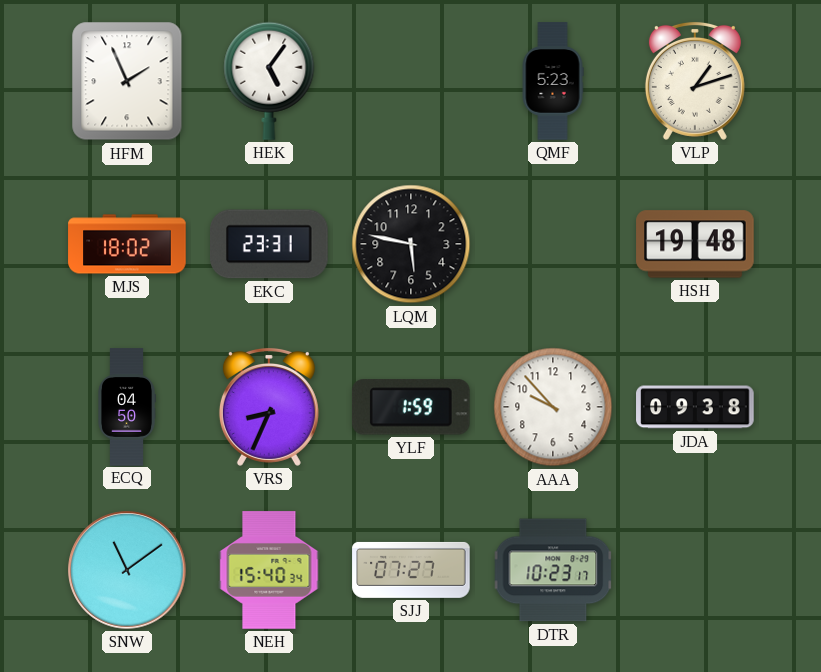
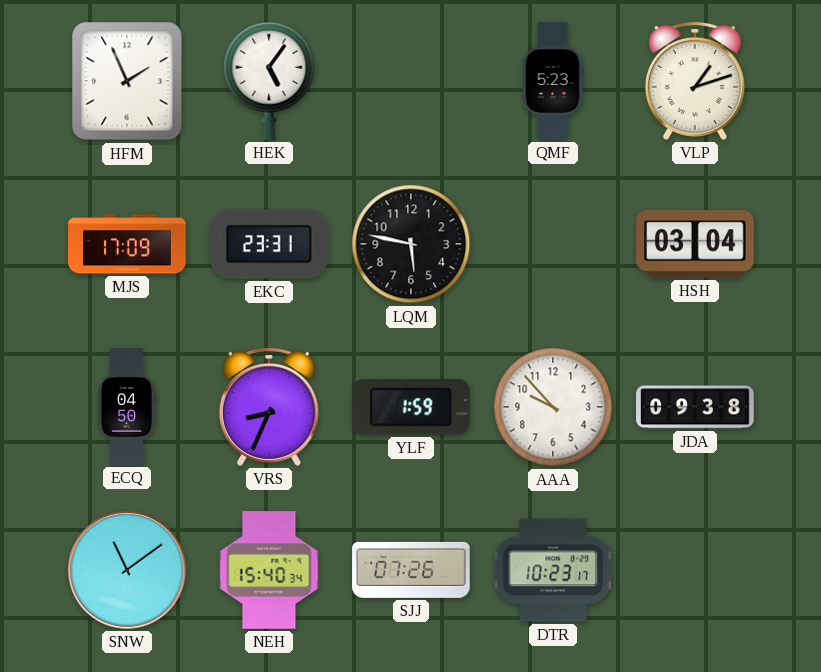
MJS: 18:02 -> 17:09
HSH: 19:48 -> 03:04
SJJ: 07:27 -> 07:26
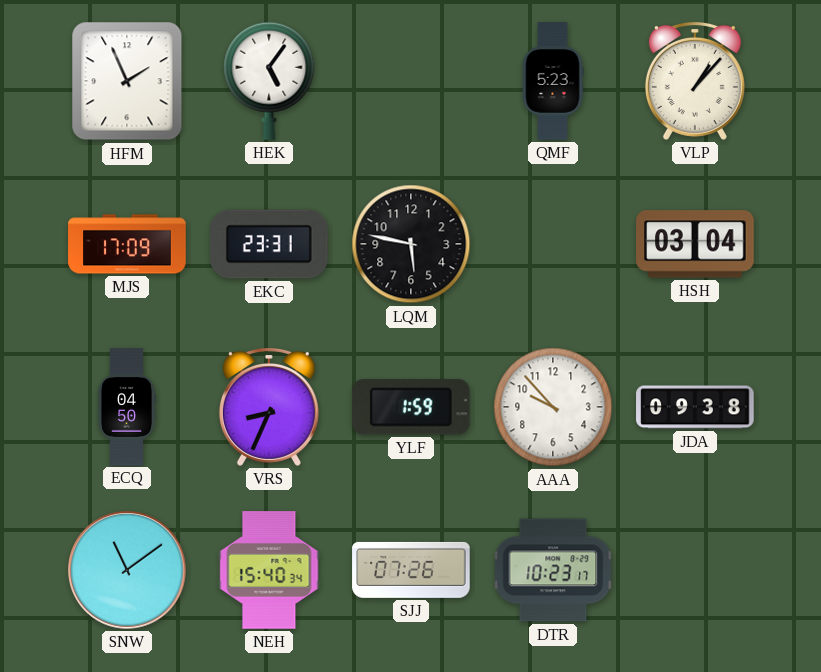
VLP: 1:12 -> 1:07
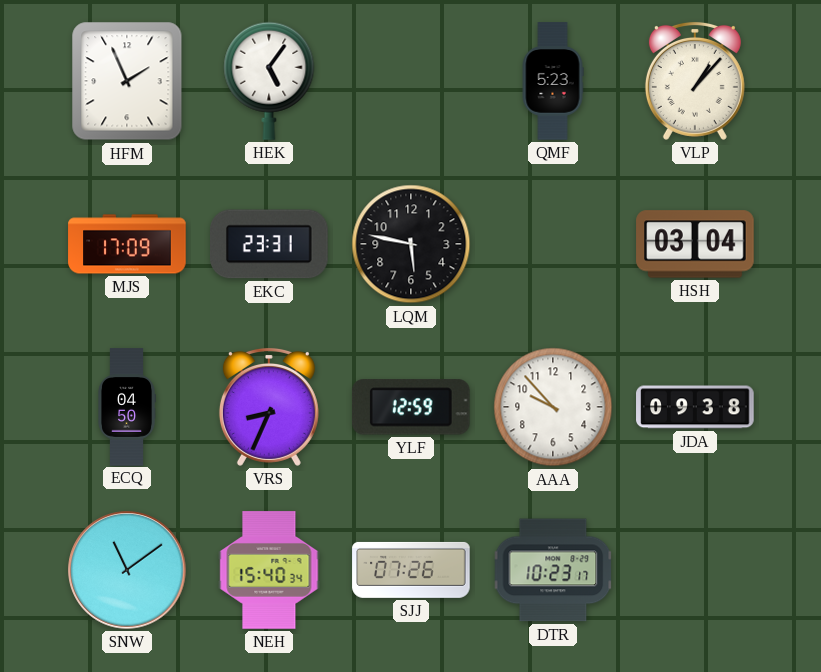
YLF: 1:59 -> 12:59
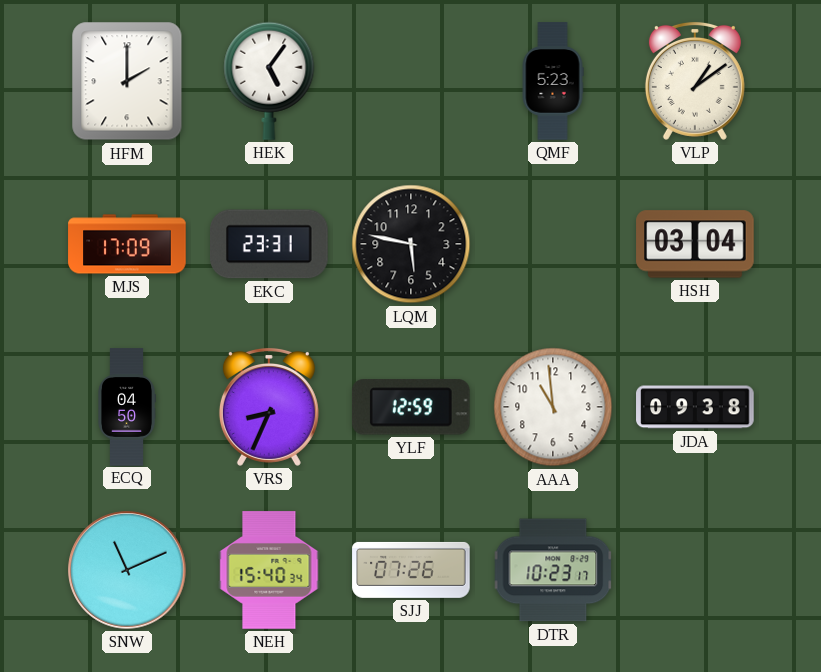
HFM: 1:56 -> 2:00
VLP: 1:07 -> 1:09
AAA: 9:53 -> 10:59
SNW: 11:09 -> 11:11
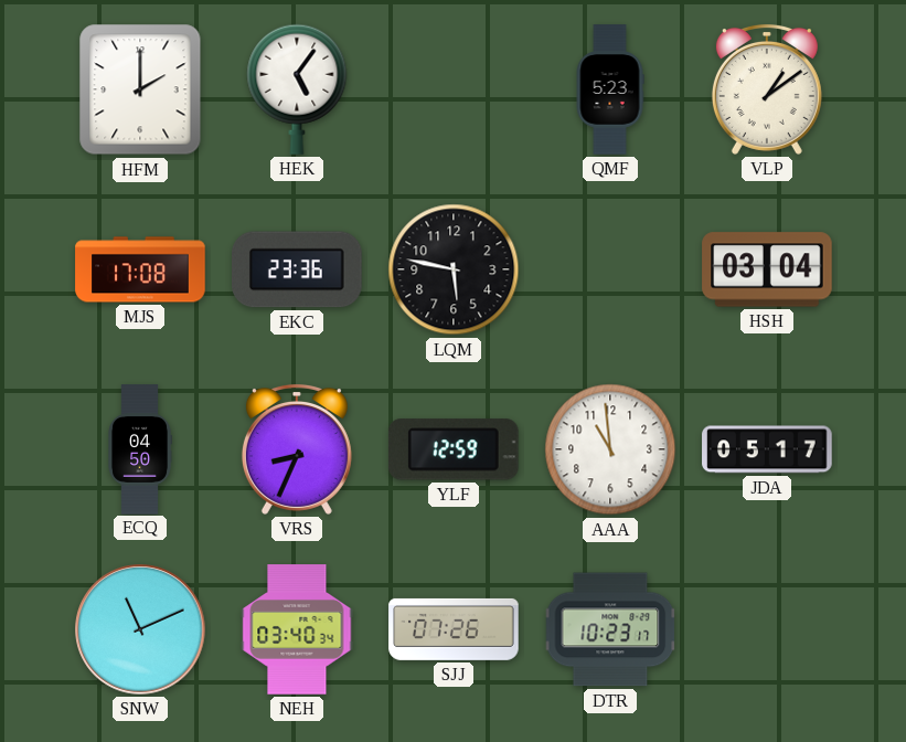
MJS: 17:09 -> 17:08
EKC: 23:31 -> 23:36
JDA: 09:38 -> 05:17
NEH: 15:40 -> 03:40
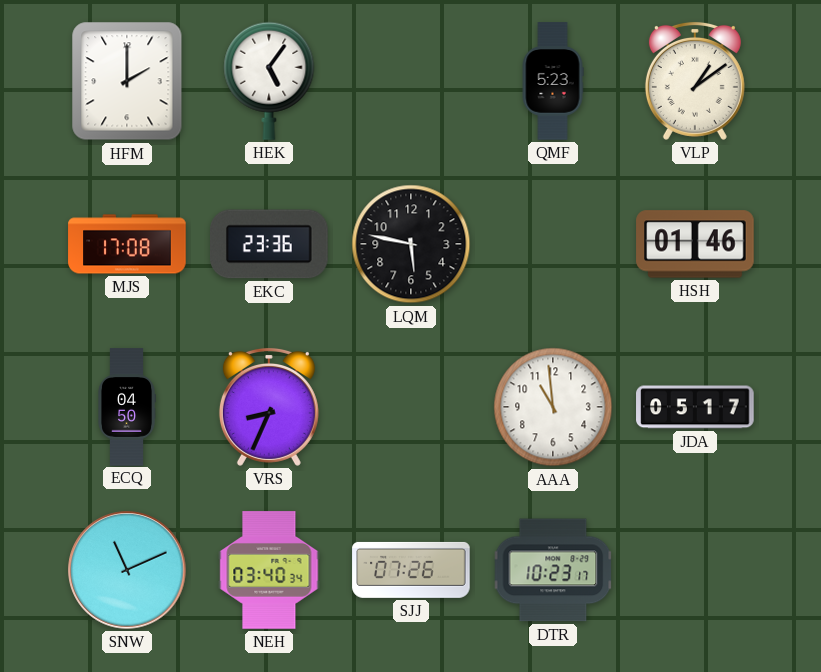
HSH: 03:04 -> 01:46
YLF: 12:59 -> none
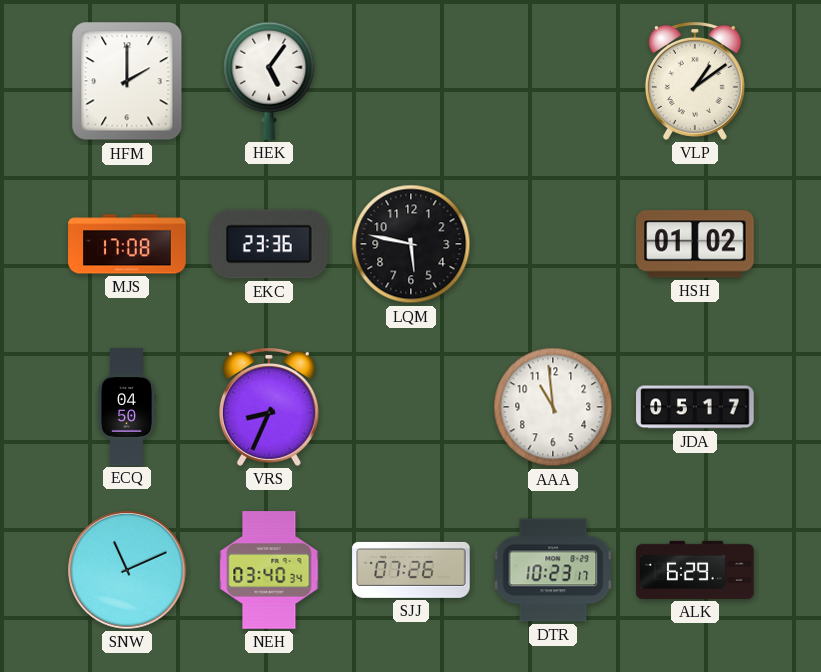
QMF: 5:23 -> none
HSH: 01:46 -> 01:02
ALK: none -> 6:29
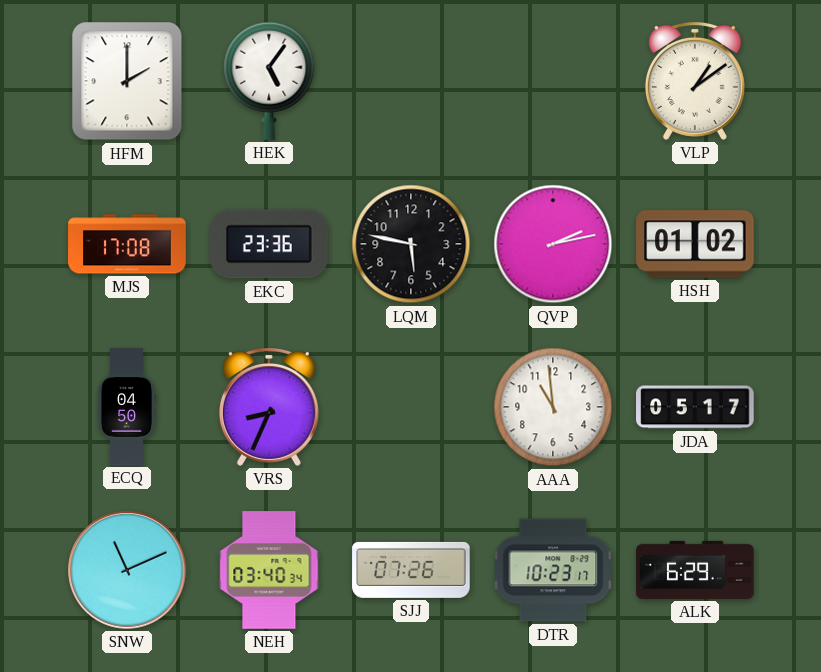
QVP: none -> 2:13
